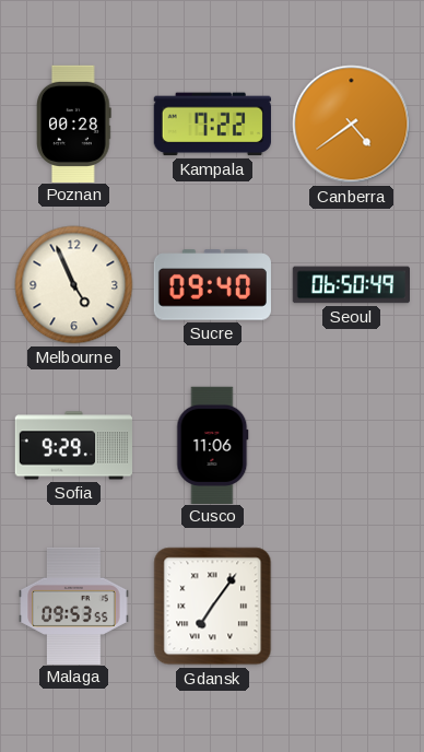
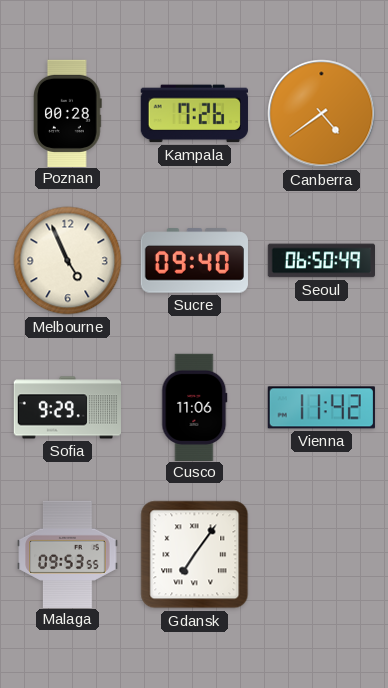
Kampala: 7:22 -> 7:26
Vienna: none -> 11:42
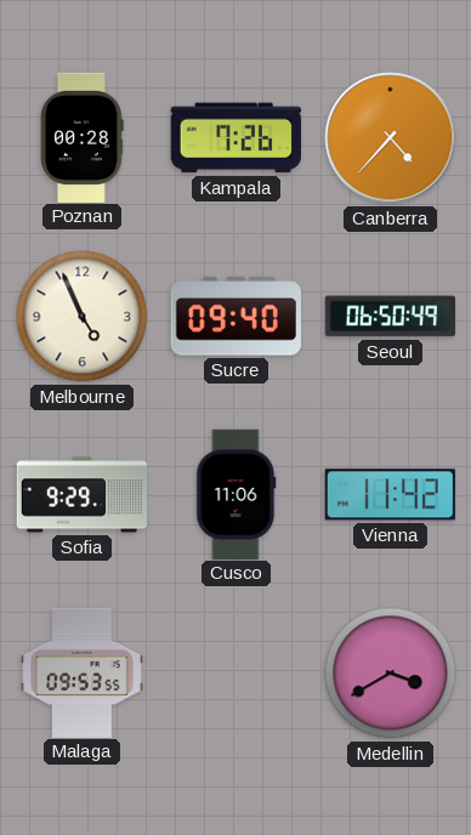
Canberra: 4:39 -> 4:37
Gdansk: 7:06 -> none
Medellin: none -> 3:40
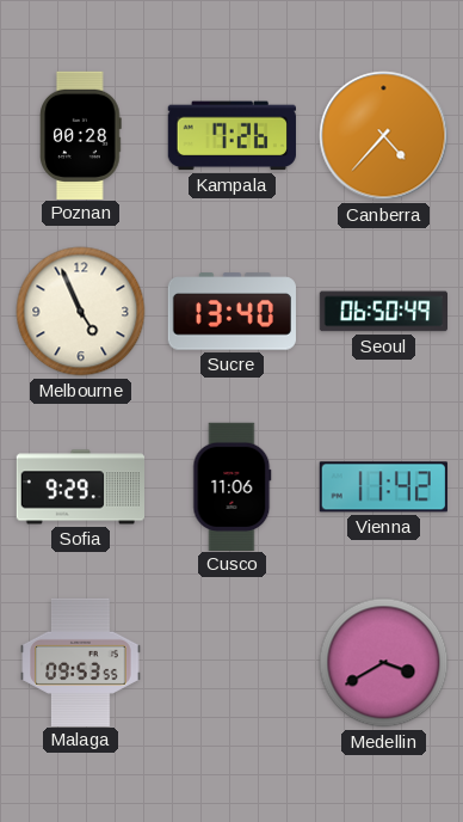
Sucre: 09:40 -> 13:40
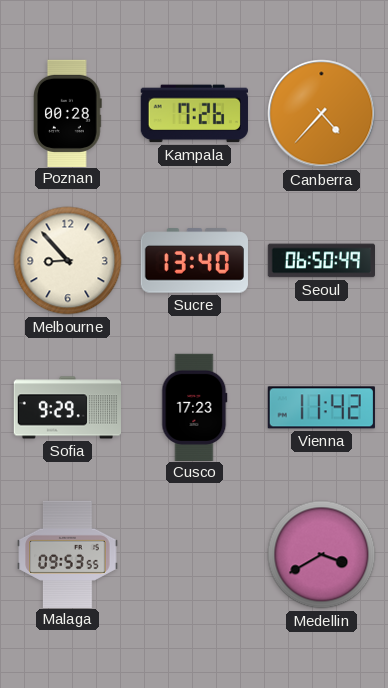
Melbourne: 4:56 -> 8:53
Cusco: 11:06 -> 17:23
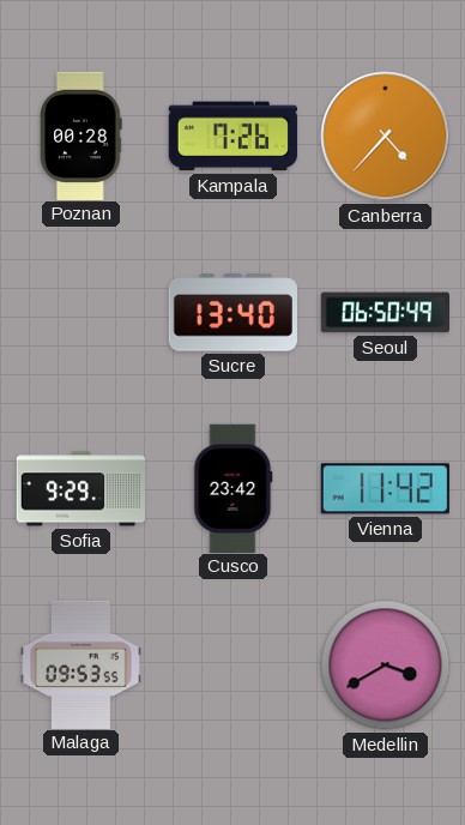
Melbourne: 8:53 -> none
Cusco: 17:23 -> 23:42
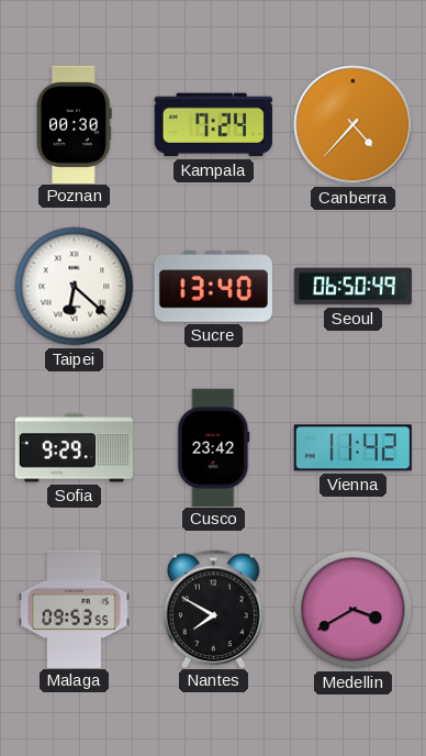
Poznan: 00:28 -> 00:30
Kampala: 7:26 -> 7:24
Taipei: none -> 6:22
Nantes: none -> 7:50
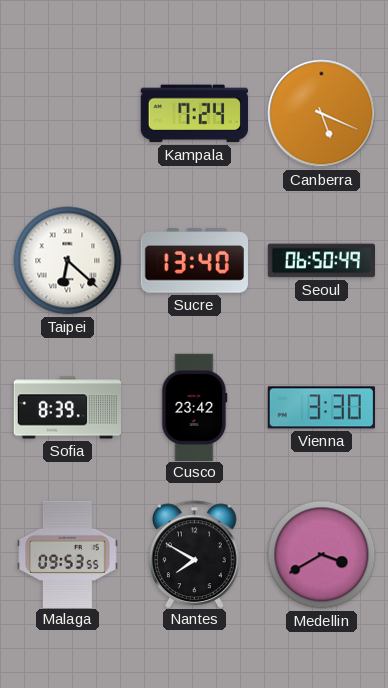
Poznan: 00:30 -> none
Canberra: 4:37 -> 5:19
Sofia: 9:29 -> 8:39
Vienna: 11:42 -> 3:30
